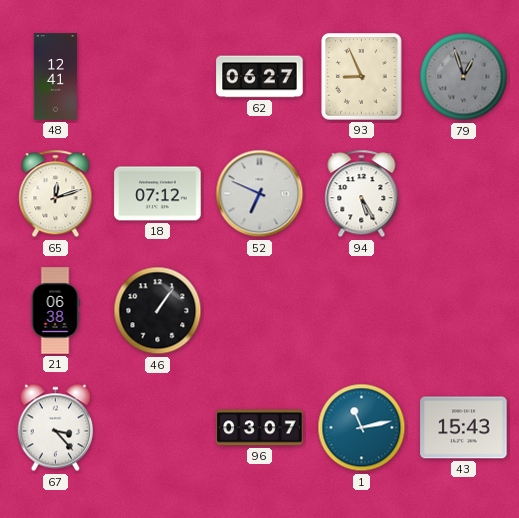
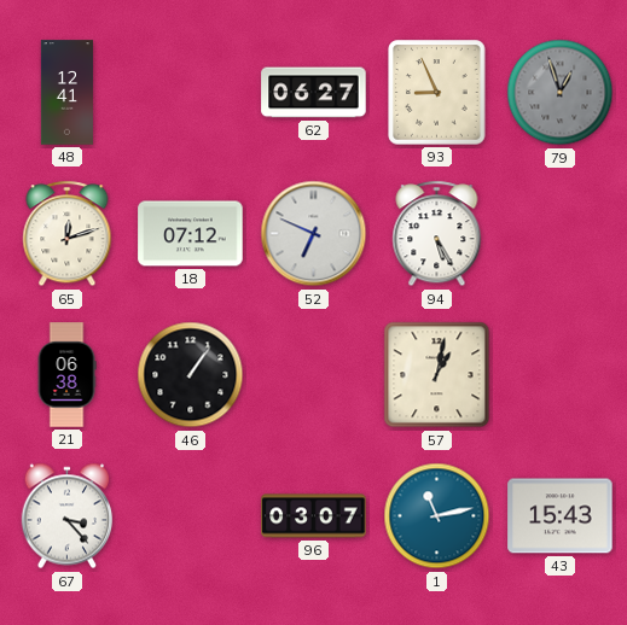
57: none -> 1:02
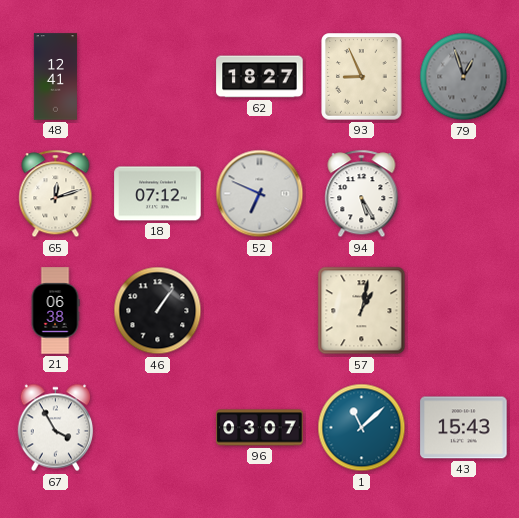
62: 06:27 -> 18:27
67: 3:23 -> 3:55
1: 11:13 -> 11:08
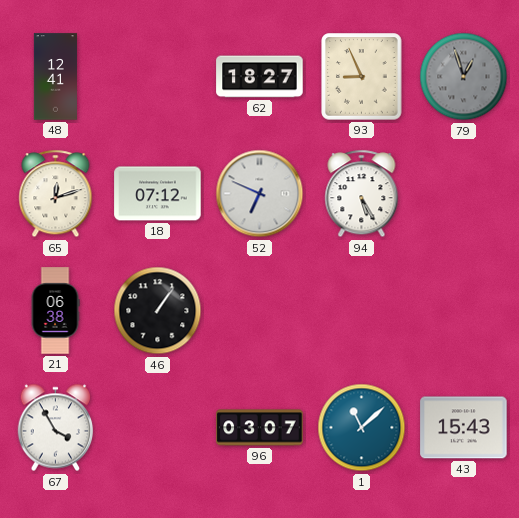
57: 1:02 -> none
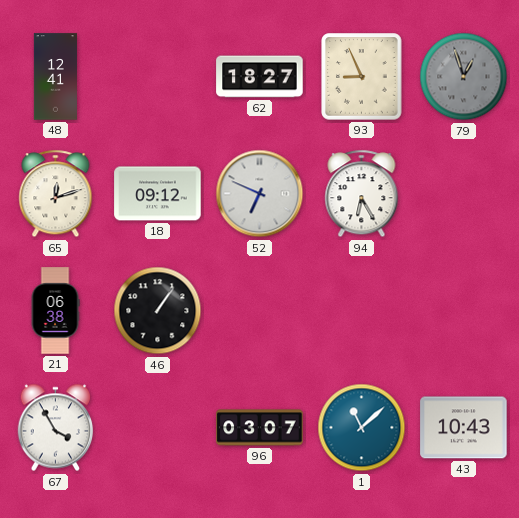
18: 07:12 -> 09:12
94: 5:25 -> 6:25
43: 15:43 -> 10:43
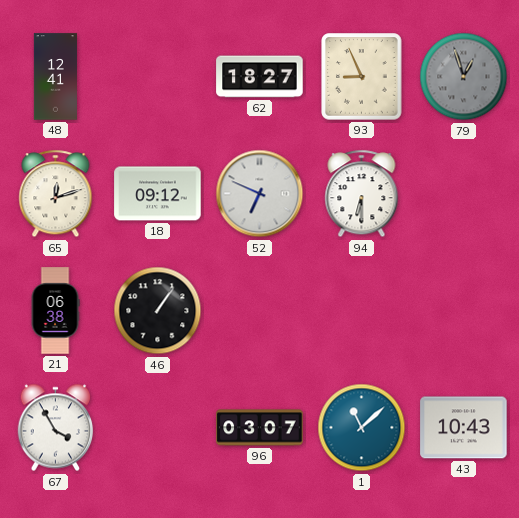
94: 6:25 -> 6:30
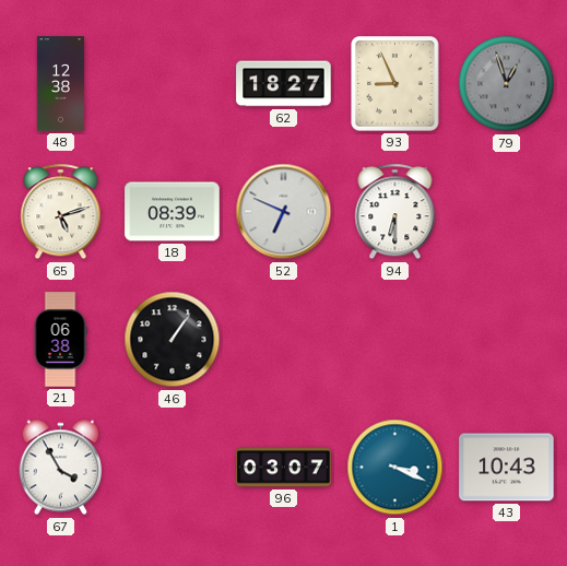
48: 12:41 -> 12:38
65: 12:12 -> 5:12
18: 09:12 -> 08:39
1: 11:08 -> 3:19
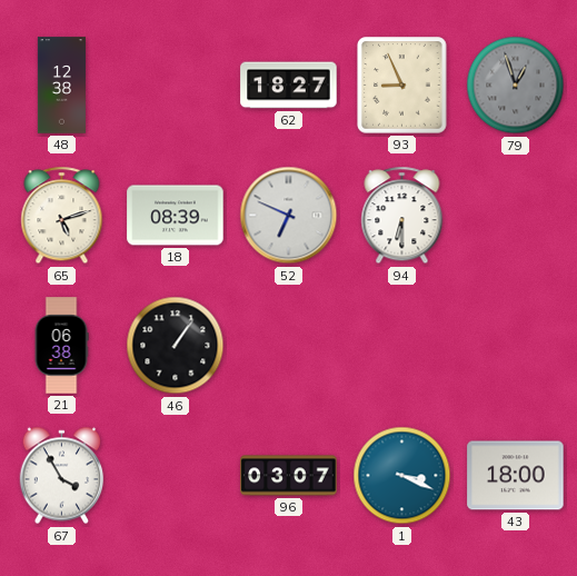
43: 10:43 -> 18:00
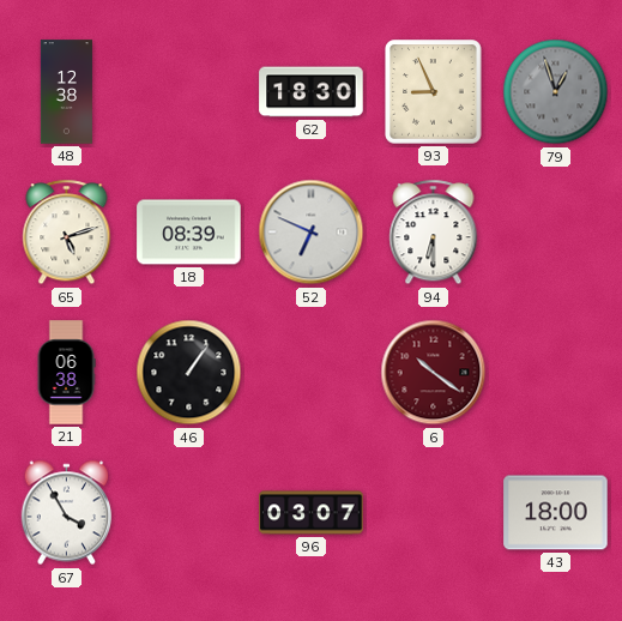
62: 18:27 -> 18:30
6: none -> 10:21
1: 3:19 -> none
